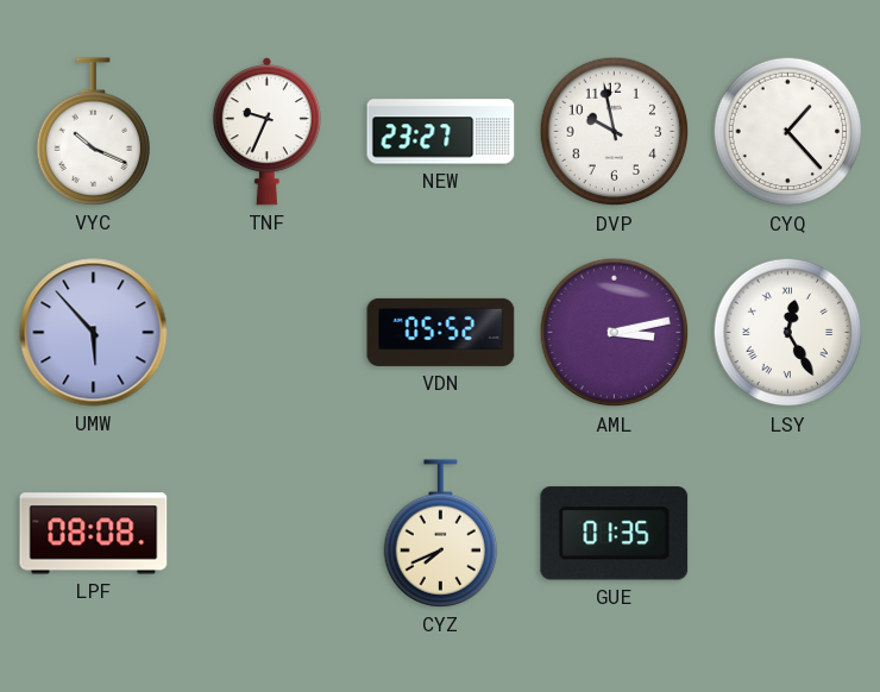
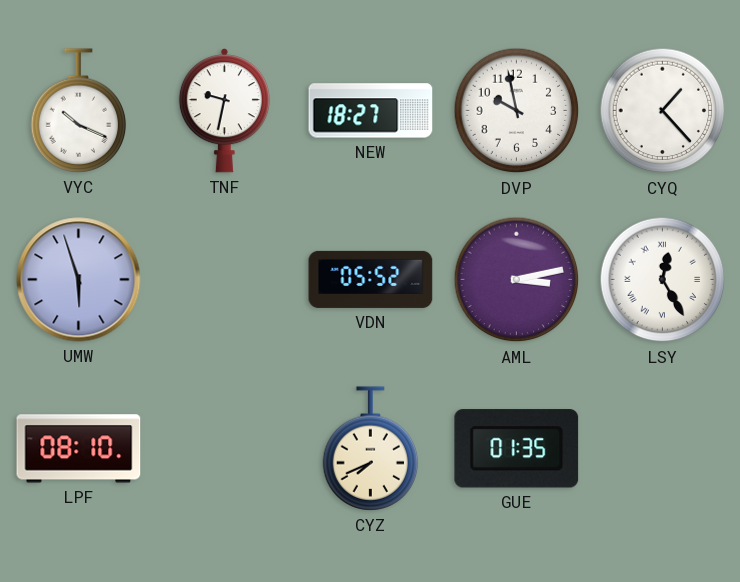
TNF: 9:34 -> 9:32
NEW: 23:27 -> 18:27
UMW: 5:53 -> 5:57
LPF: 08:08 -> 08:10
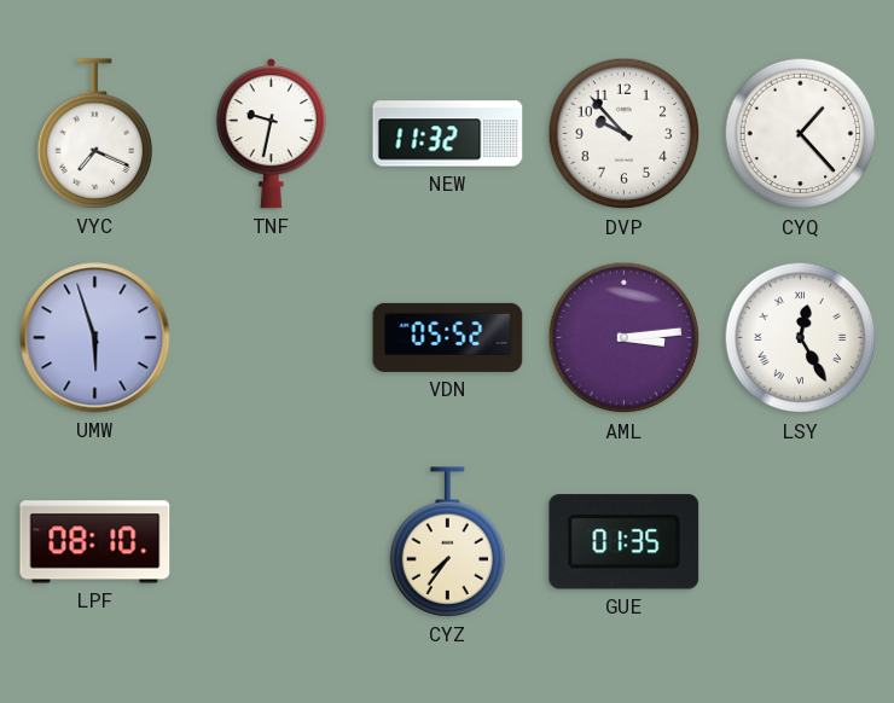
VYC: 10:19 -> 7:19
NEW: 18:27 -> 11:32
DVP: 9:58 -> 9:53
AML: 3:13 -> 3:14
CYZ: 7:41 -> 7:36
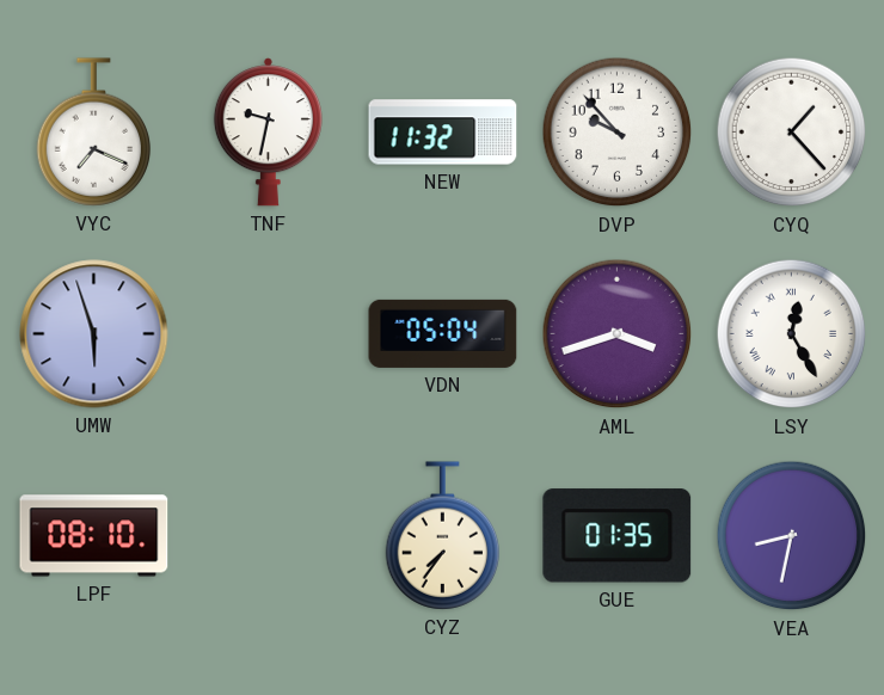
VDN: 05:52 -> 05:04
AML: 3:14 -> 3:42
VEA: none -> 8:32
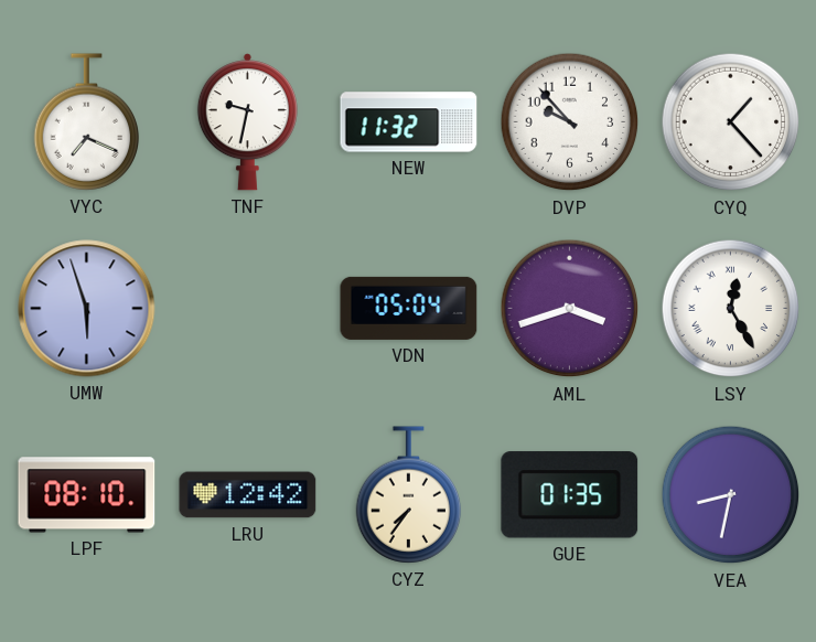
LRU: none -> 12:42
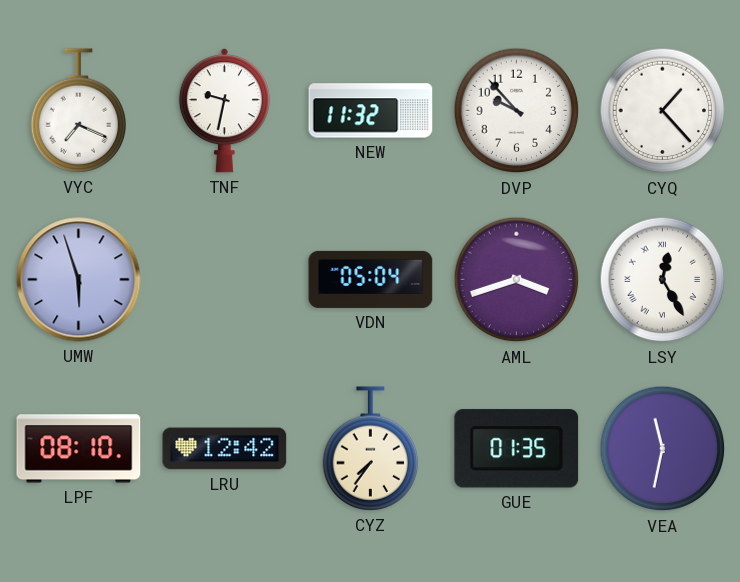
VEA: 8:32 -> 11:32
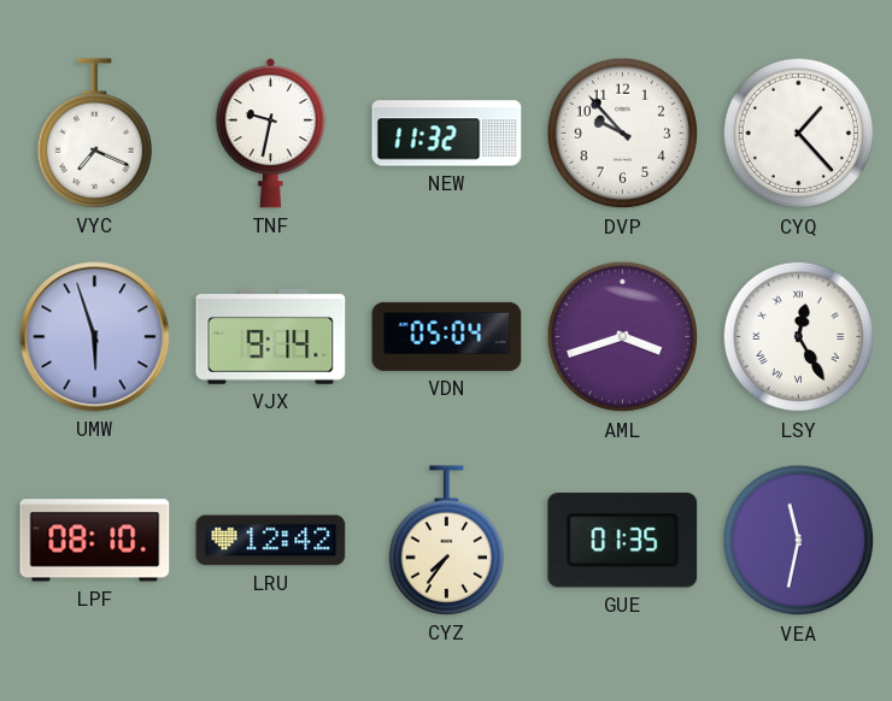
VJX: none -> 9:14
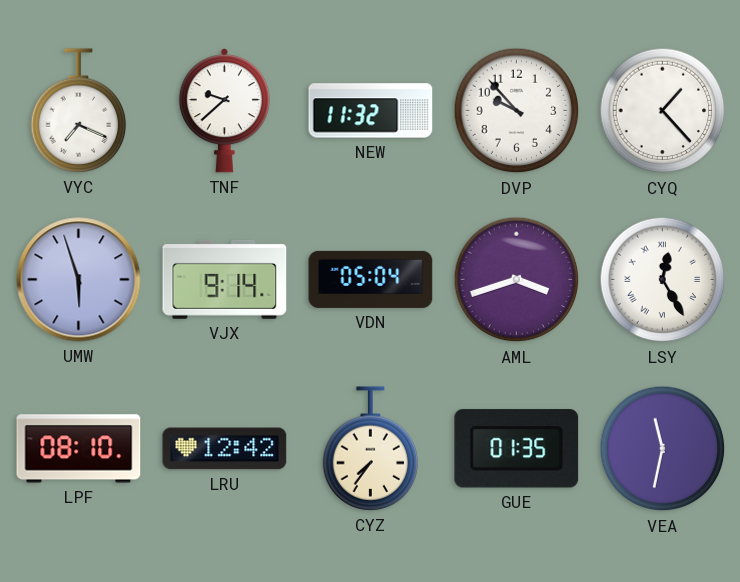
TNF: 9:32 -> 9:38
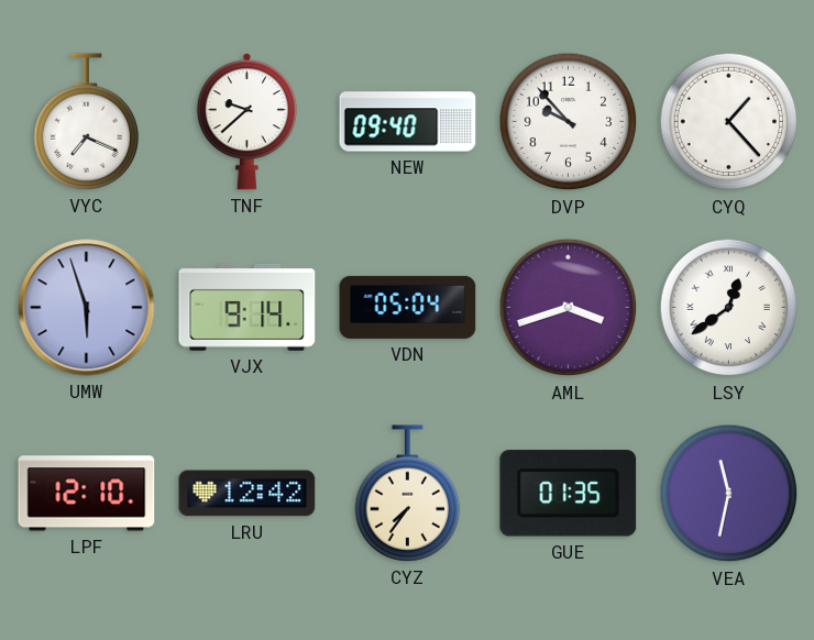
NEW: 11:32 -> 09:40
LSY: 12:25 -> 12:39
LPF: 08:10 -> 12:10
